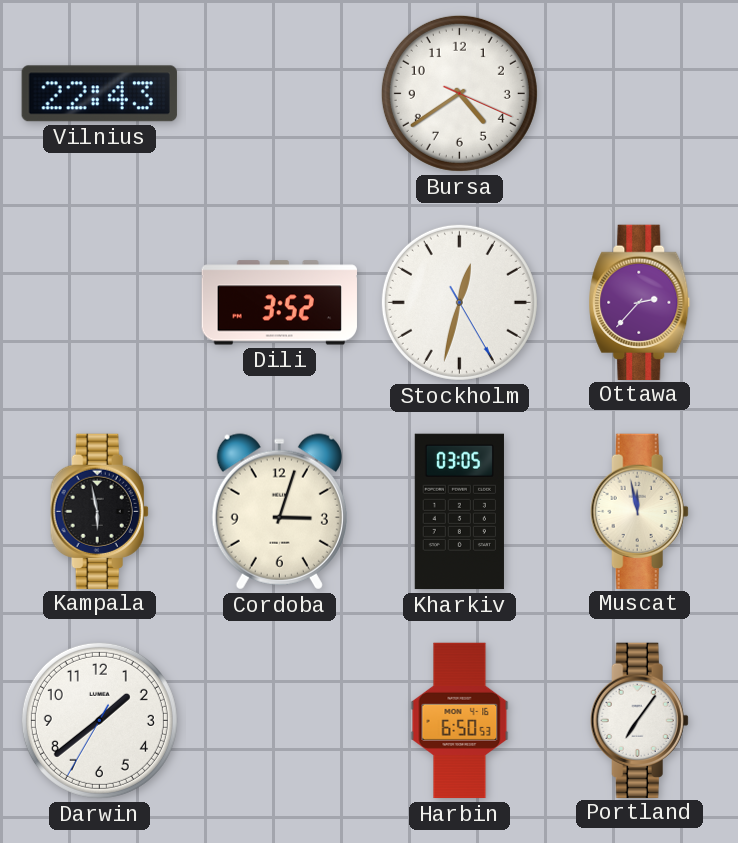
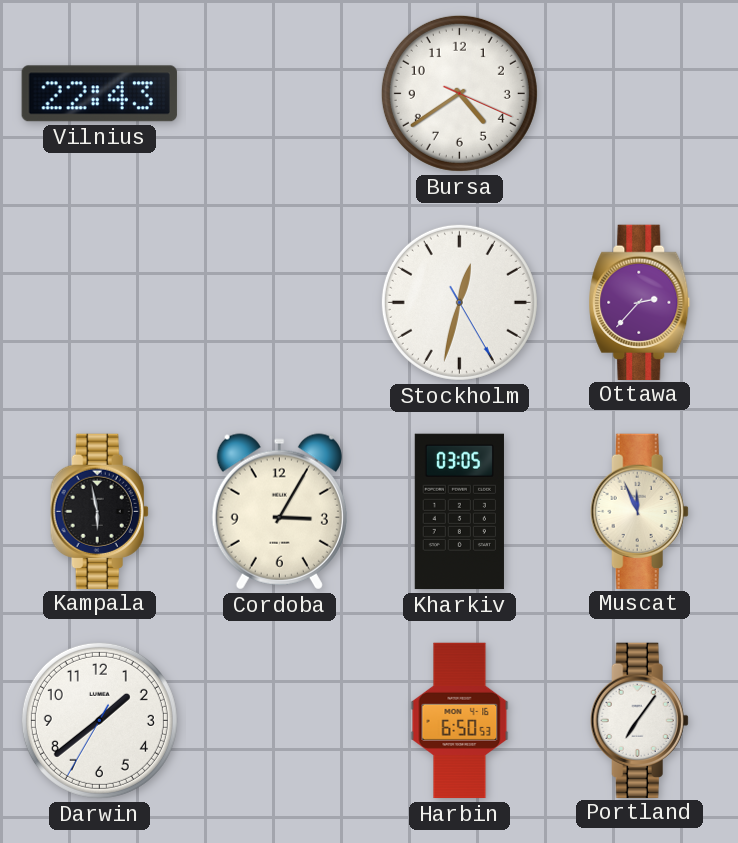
Dili: 3:52 -> none
Cordoba: 3:03 -> 3:05
Muscat: 11:58 -> 11:56
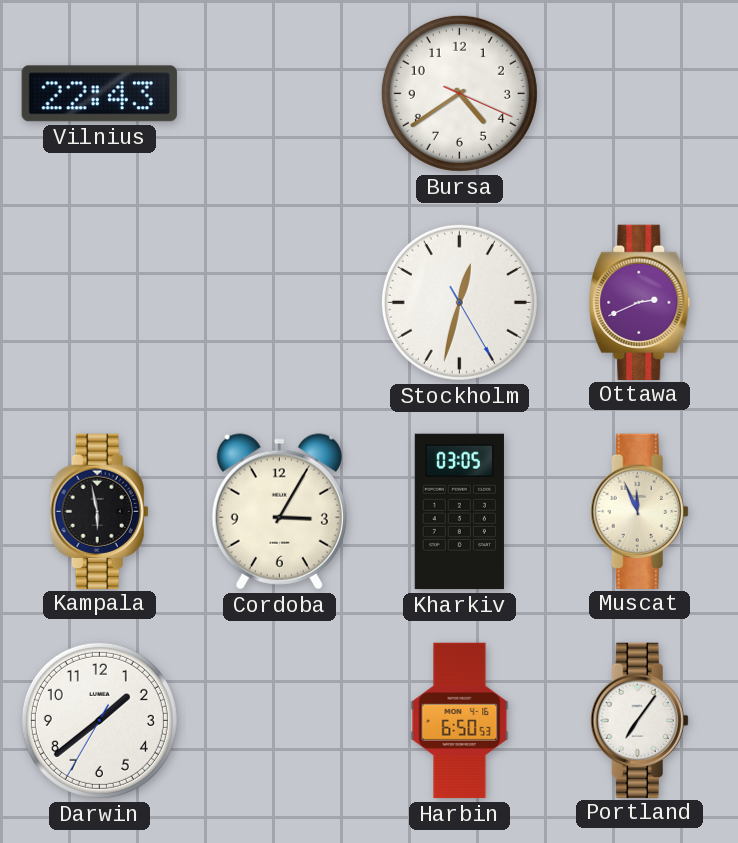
Ottawa: 2:37 -> 2:41
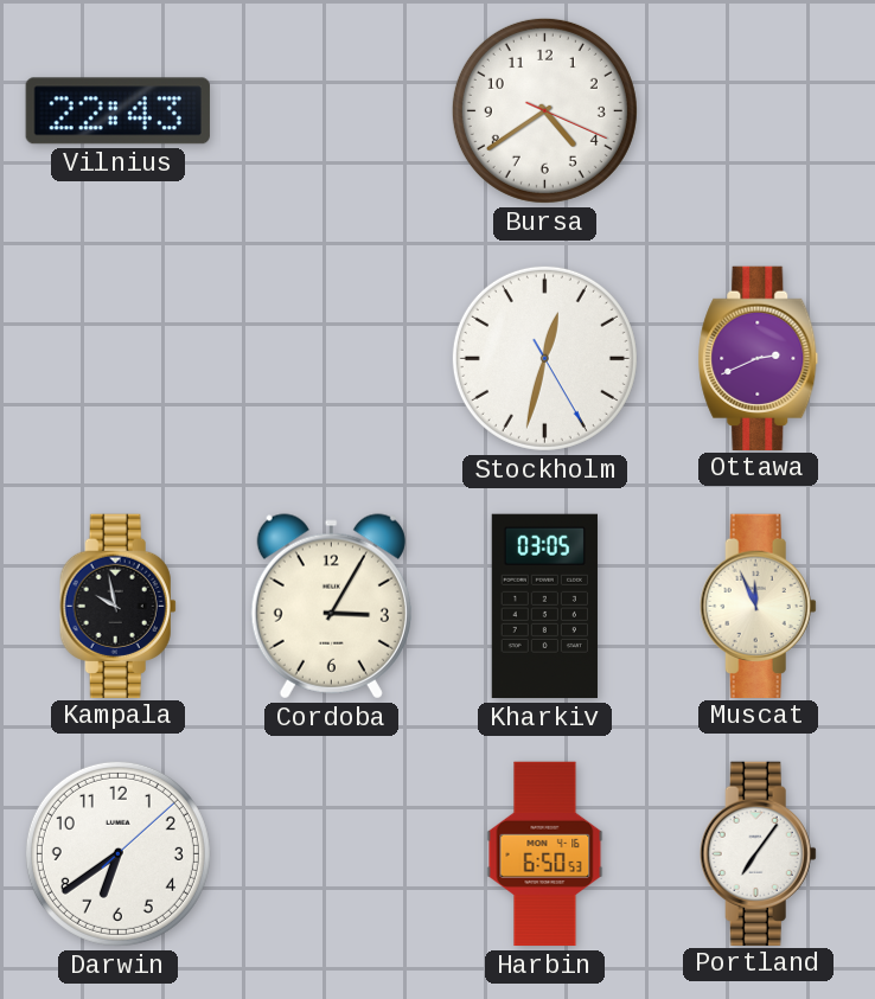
Kampala: 5:58 -> 9:58
Darwin: 1:38 -> 6:39
